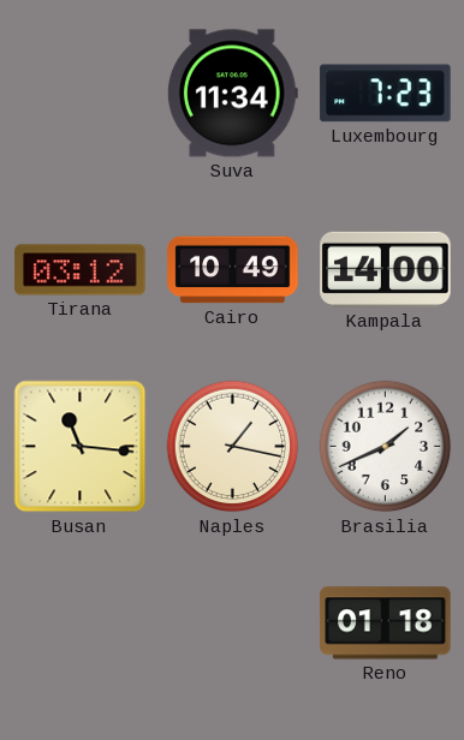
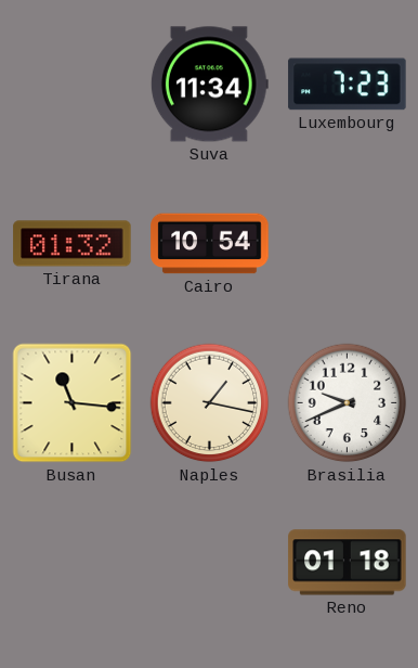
Tirana: 03:12 -> 01:32
Cairo: 10:49 -> 10:54
Kampala: 14:00 -> none
Brasilia: 1:41 -> 9:41
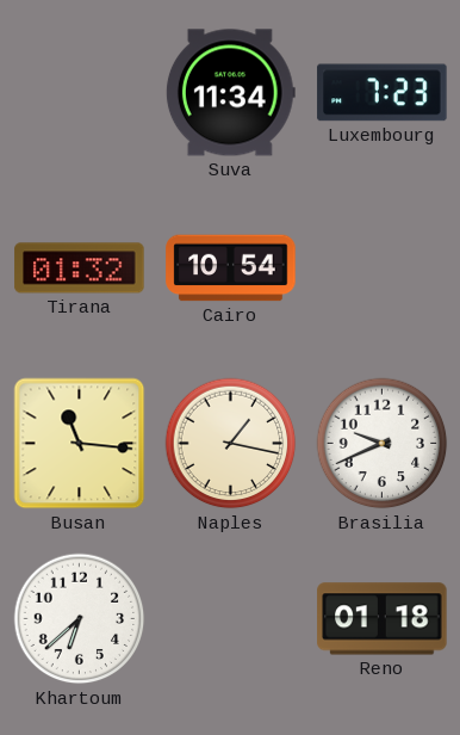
Khartoum: none -> 6:38
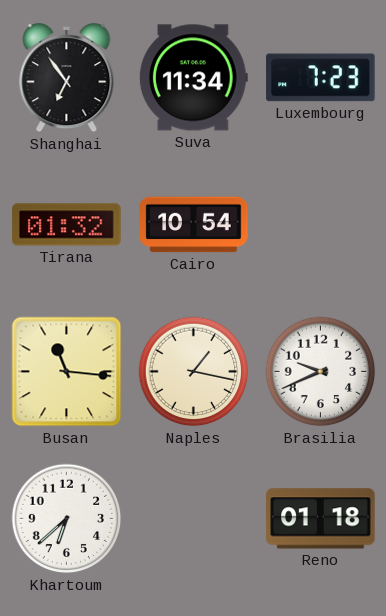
Shanghai: none -> 6:54
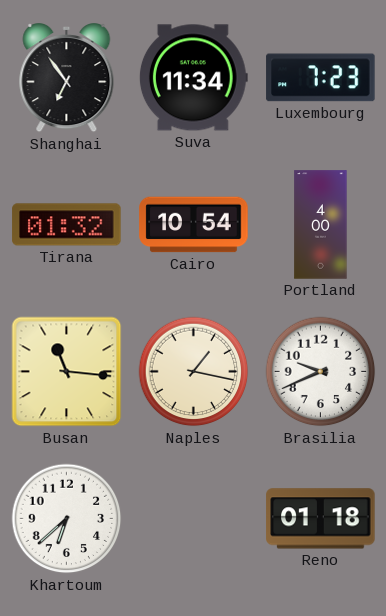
Portland: none -> 4:00
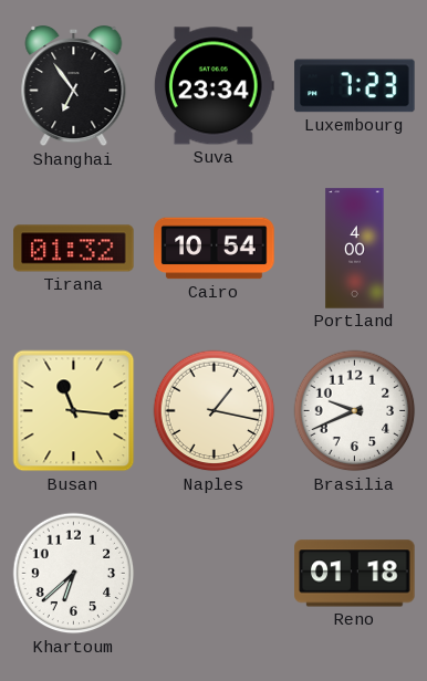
Suva: 11:34 -> 23:34
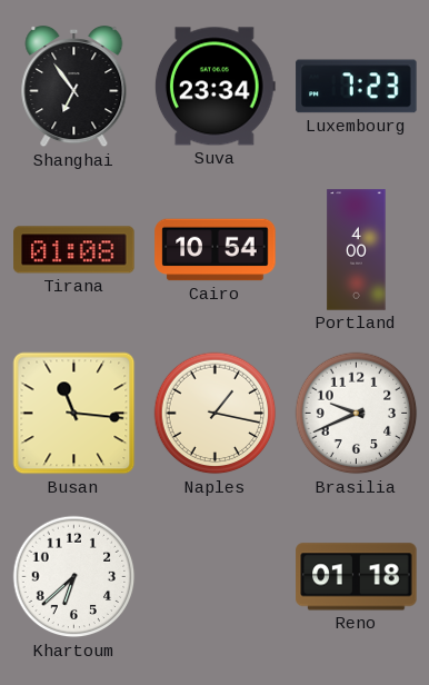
Tirana: 01:32 -> 01:08
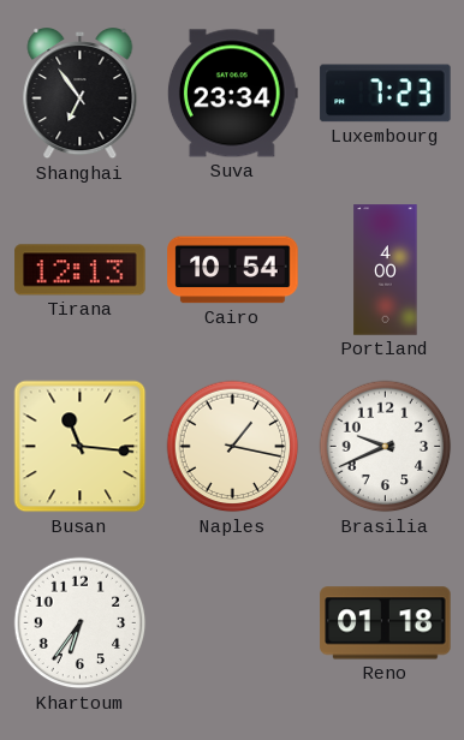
Tirana: 01:08 -> 12:13
Khartoum: 6:38 -> 6:36
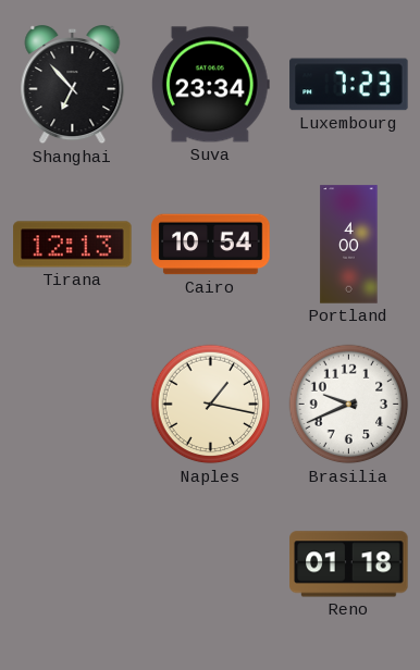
Shanghai: 6:54 -> 6:53
Busan: 11:16 -> none
Khartoum: 6:36 -> none
